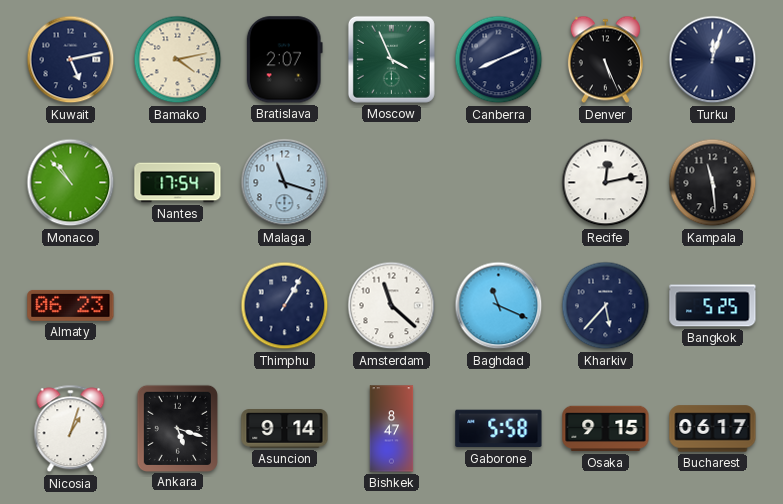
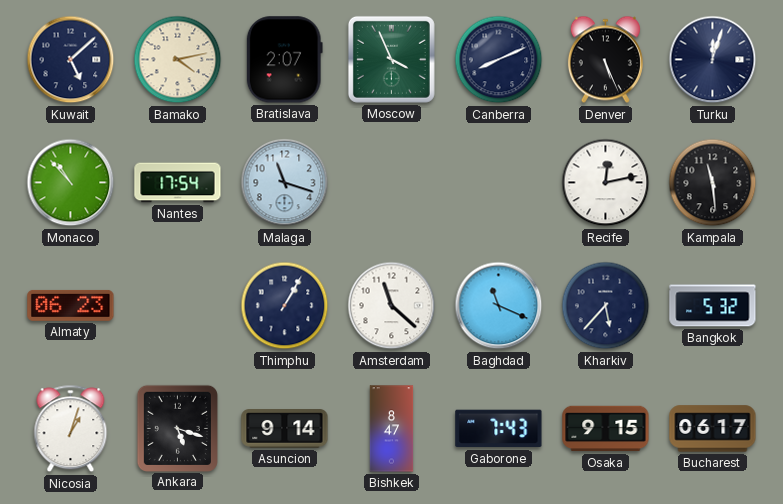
Kuwait: 5:13 -> 5:08
Bangkok: 5:25 -> 5:32
Gaborone: 5:58 -> 7:43
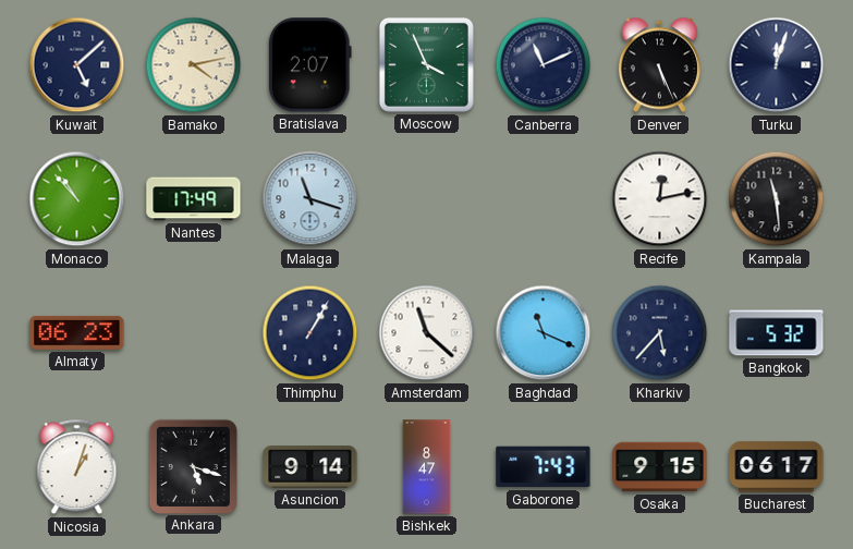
Canberra: 8:11 -> 11:11
Nantes: 17:54 -> 17:49
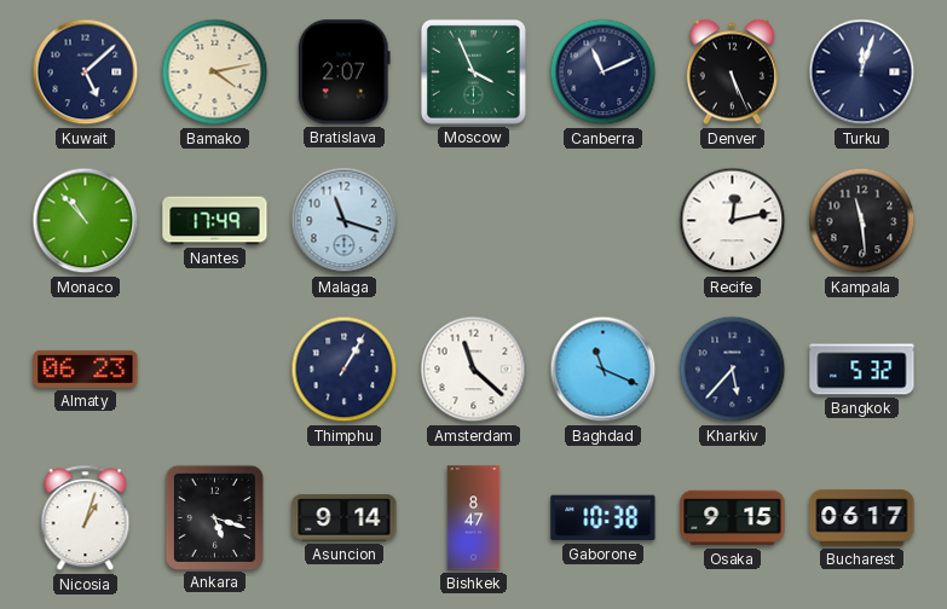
Gaborone: 7:43 -> 10:38
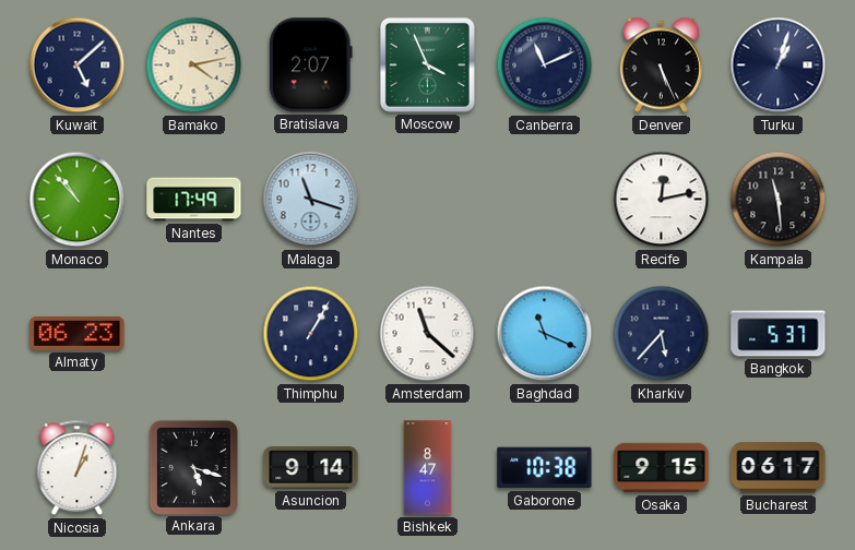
Turku: 12:03 -> 1:03
Bangkok: 5:32 -> 5:37
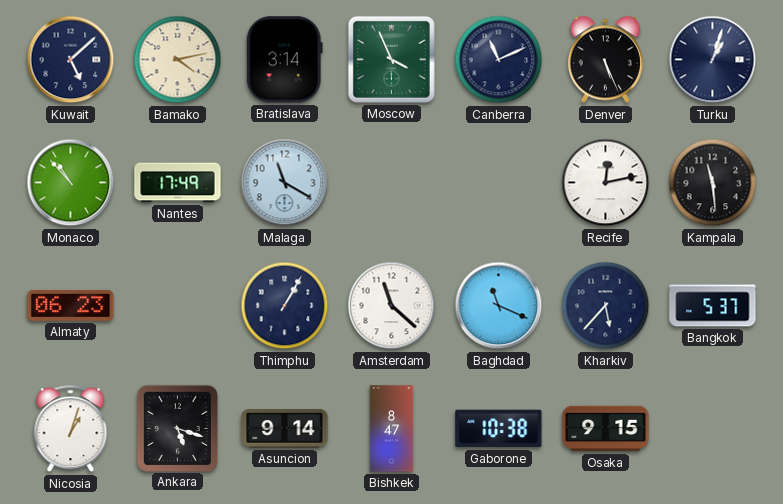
Bratislava: 2:07 -> 3:14
Malaga: 11:18 -> 11:20
Bucharest: 06:17 -> none
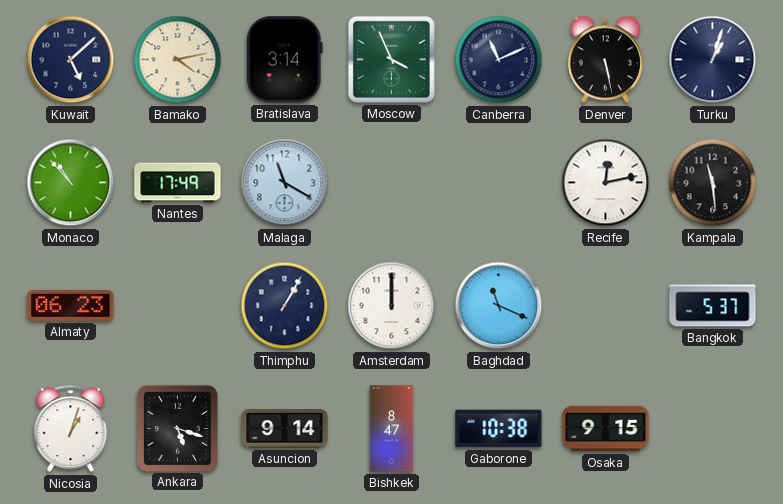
Denver: 5:26 -> 5:28
Amsterdam: 11:22 -> 12:00
Kharkiv: 5:37 -> none
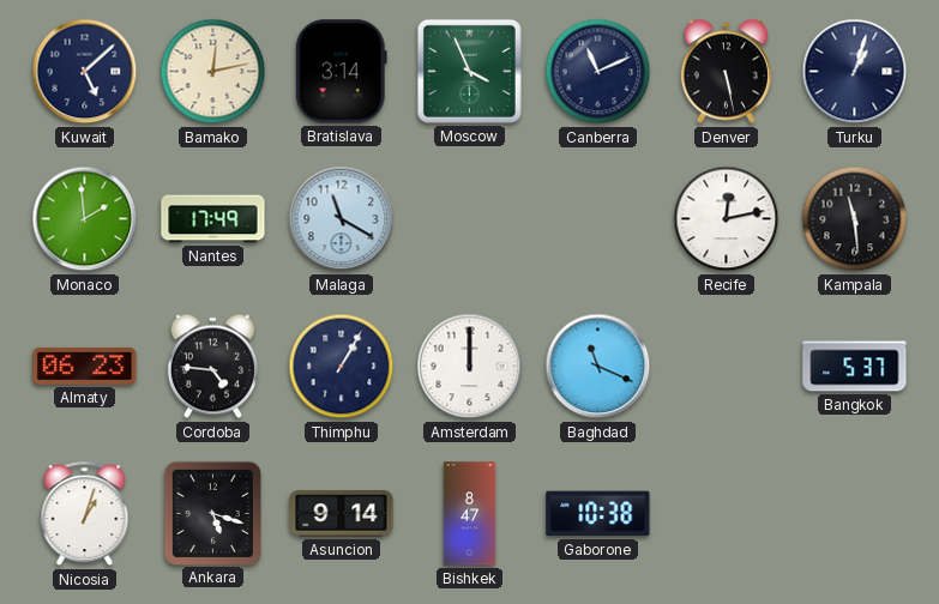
Bamako: 4:13 -> 12:13
Monaco: 10:53 -> 1:59
Cordoba: none -> 4:46
Osaka: 9:15 -> none
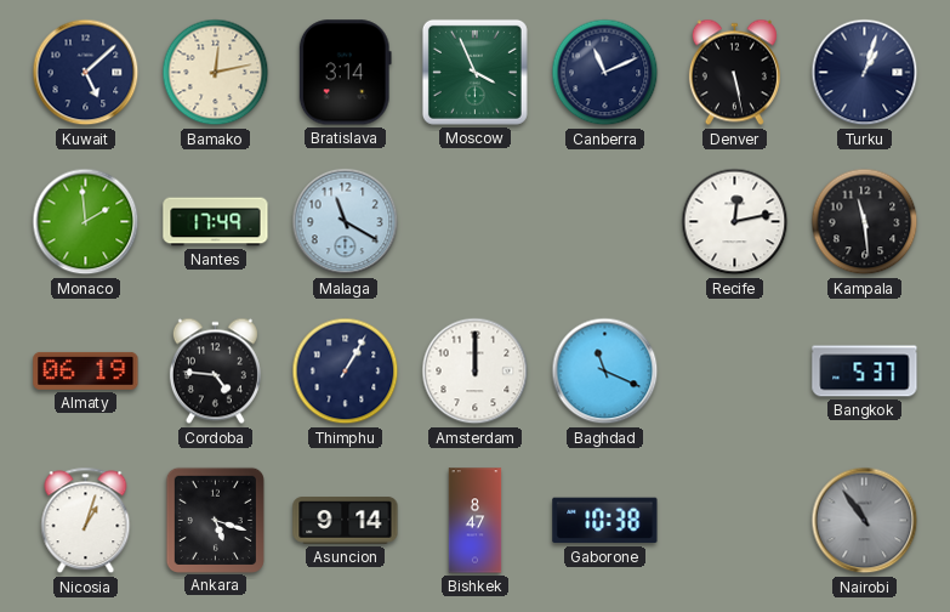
Almaty: 06:23 -> 06:19
Nairobi: none -> 10:54
